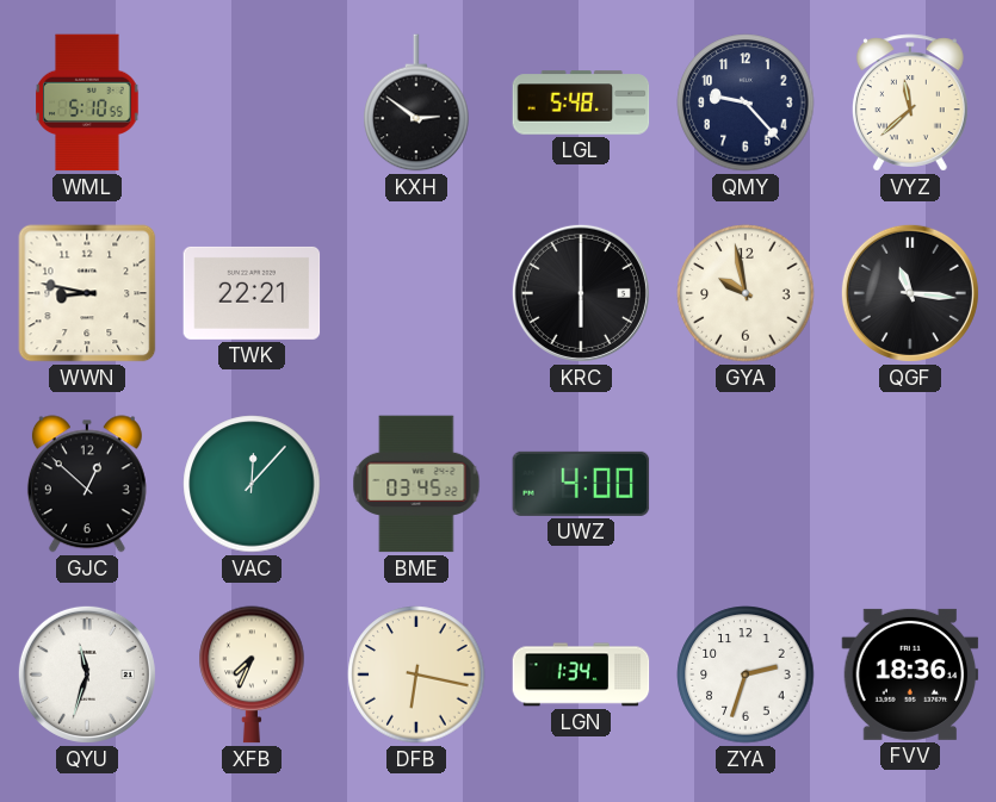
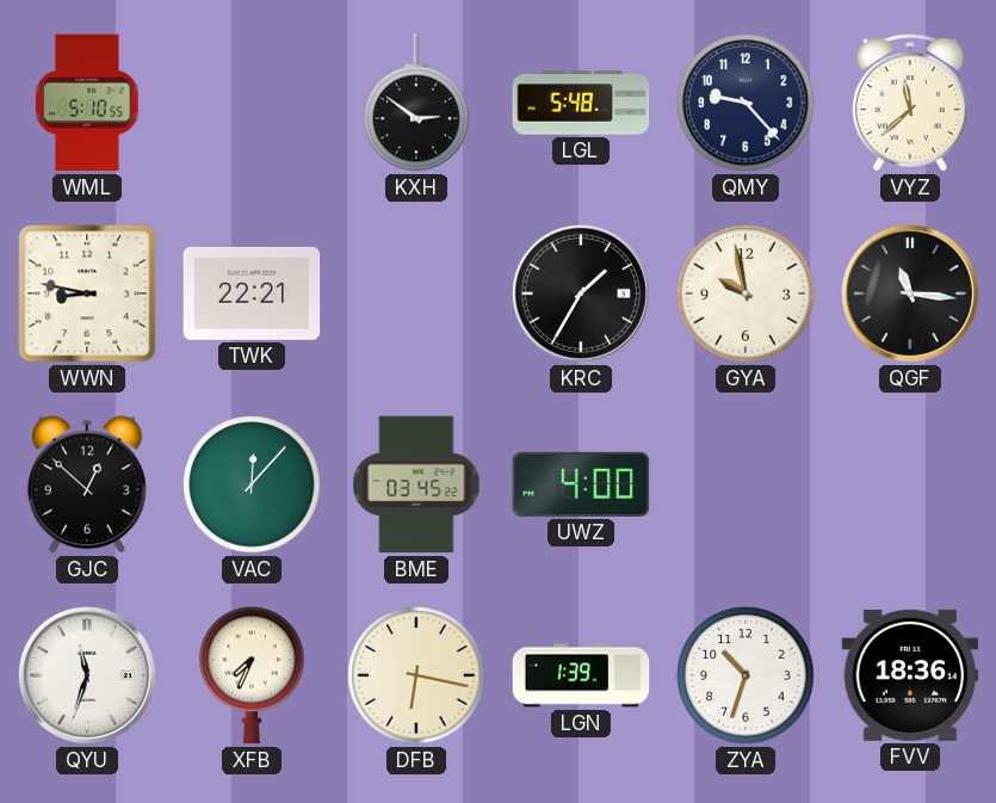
KRC: 6:00 -> 1:35
LGN: 1:34 -> 1:39
ZYA: 2:33 -> 10:33
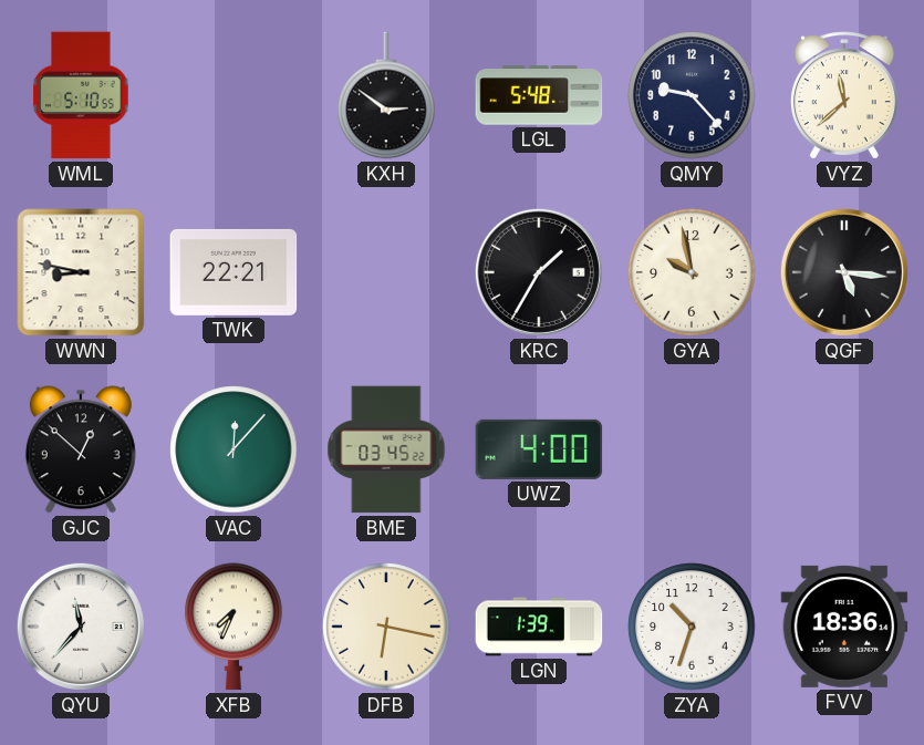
QGF: 11:16 -> 5:16
QYU: 11:33 -> 11:37
